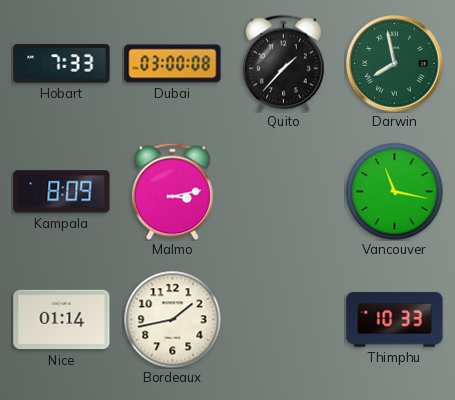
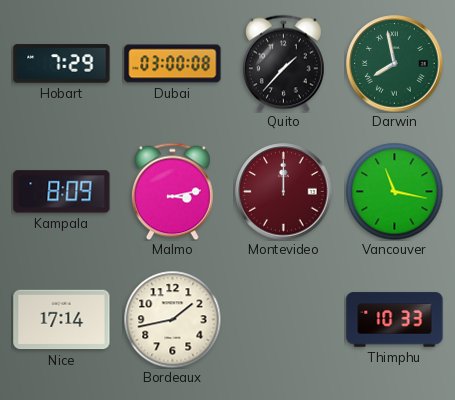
Hobart: 7:33 -> 7:29
Montevideo: none -> 12:00
Nice: 01:14 -> 17:14
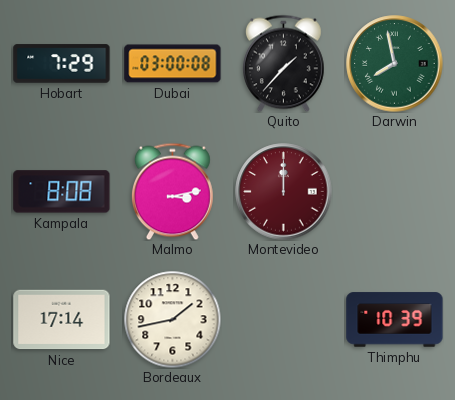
Kampala: 8:09 -> 8:08
Vancouver: 11:17 -> none
Thimphu: 10:33 -> 10:39
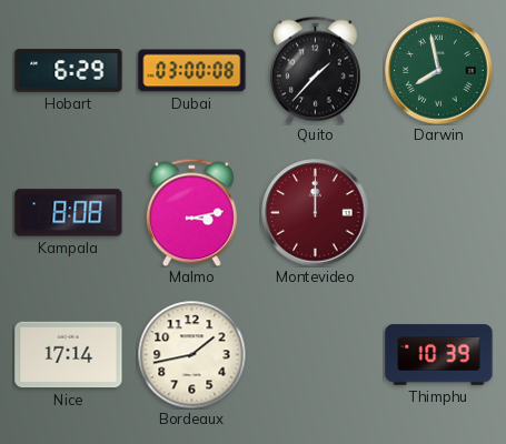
Hobart: 7:29 -> 6:29
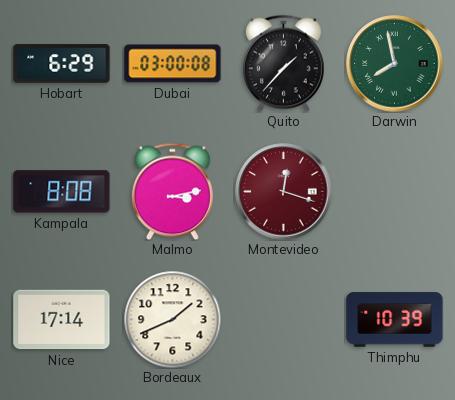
Montevideo: 12:00 -> 12:18
Bordeaux: 1:43 -> 1:41
